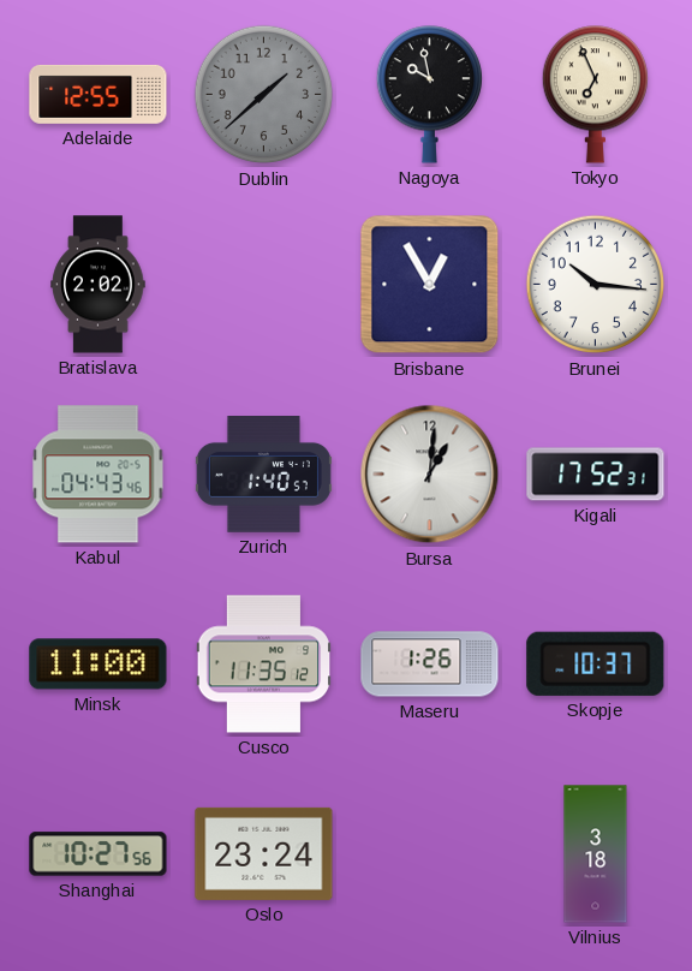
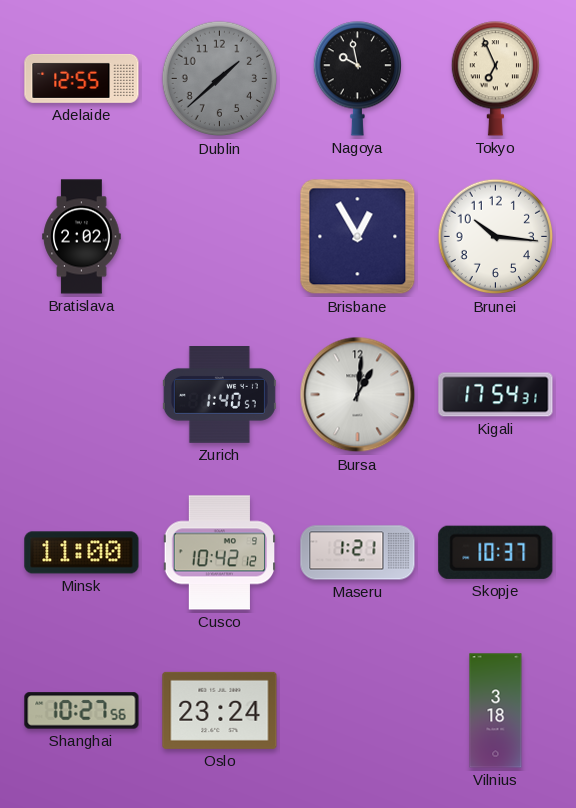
Kabul: 04:43 -> none
Kigali: 17:52 -> 17:54
Cusco: 11:35 -> 10:42
Maseru: 1:26 -> 1:21
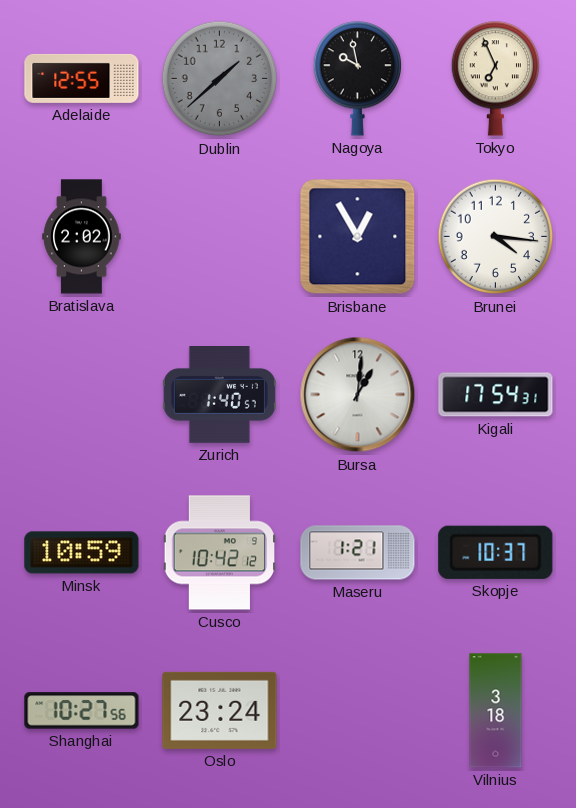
Brunei: 10:16 -> 4:16
Minsk: 11:00 -> 10:59
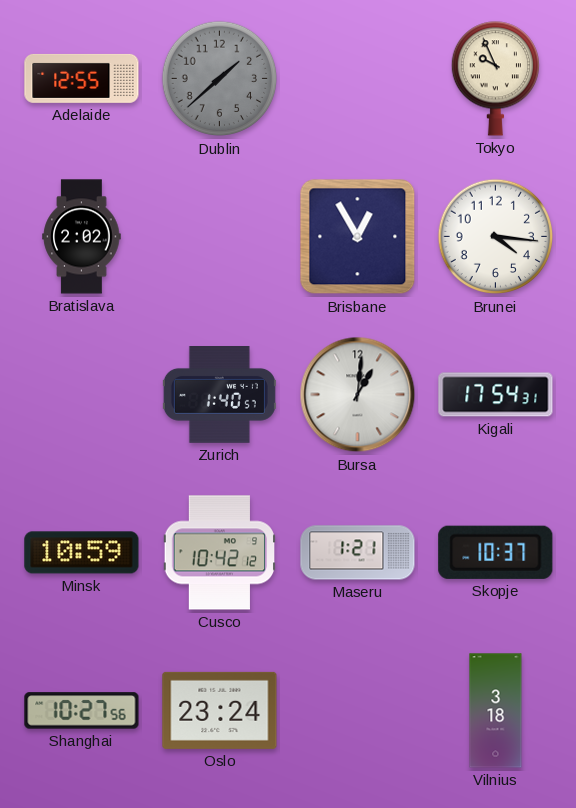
Nagoya: 9:58 -> none
Tokyo: 6:56 -> 9:56
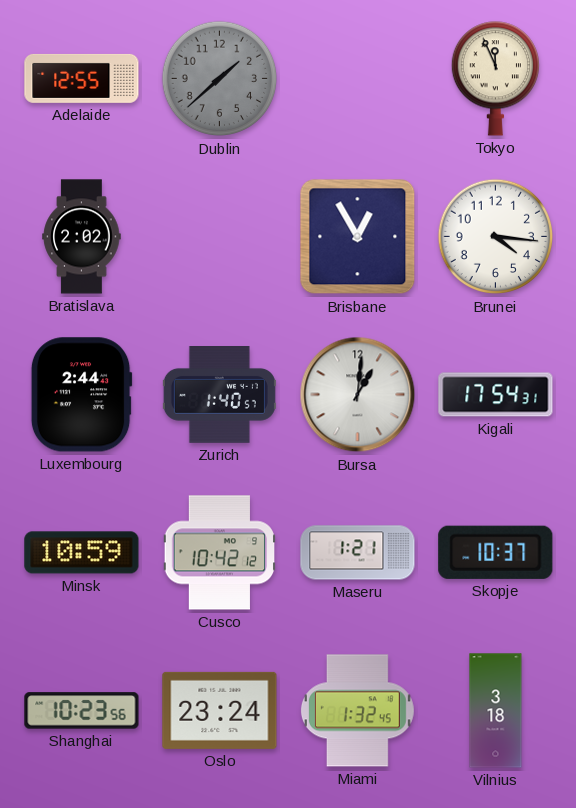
Tokyo: 9:56 -> 11:56
Luxembourg: none -> 2:44
Shanghai: 10:27 -> 10:23
Miami: none -> 1:32
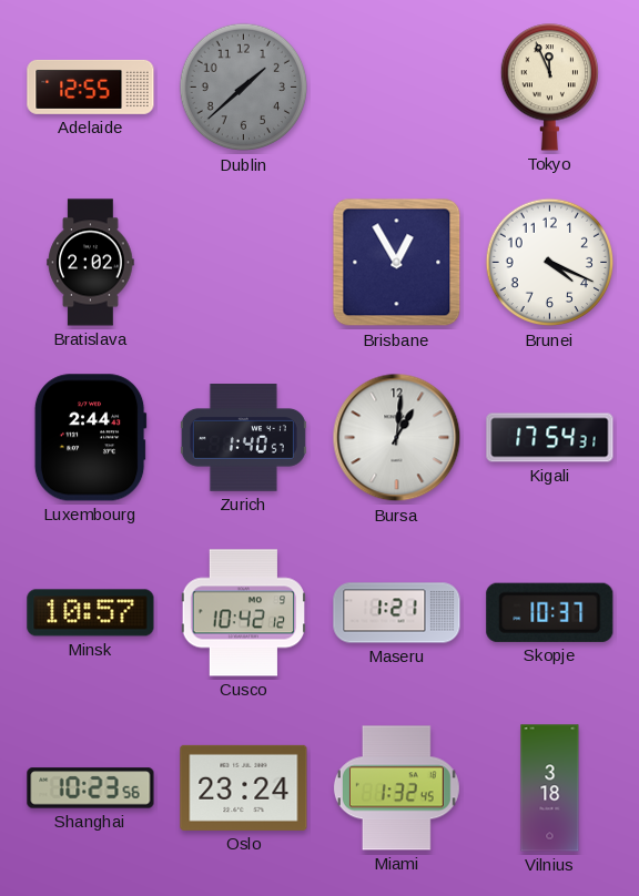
Brunei: 4:16 -> 4:19
Minsk: 10:59 -> 10:57
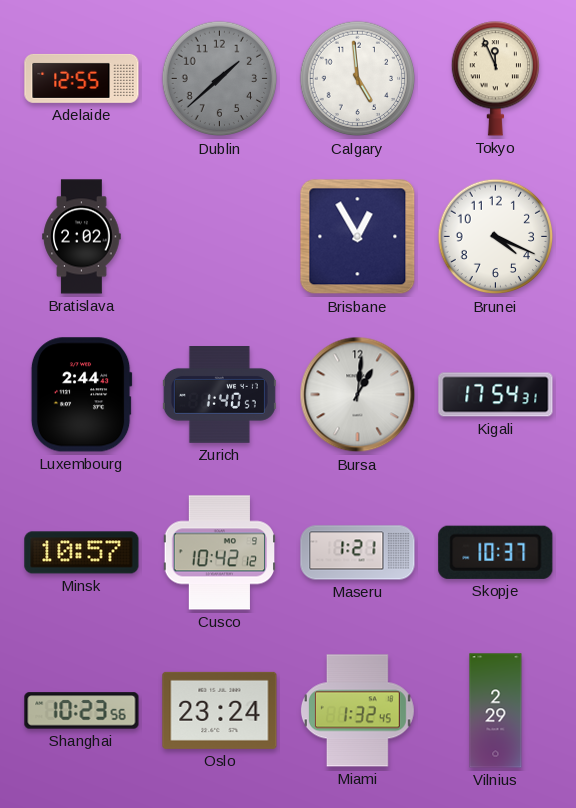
Calgary: none -> 4:59
Vilnius: 3:18 -> 2:29
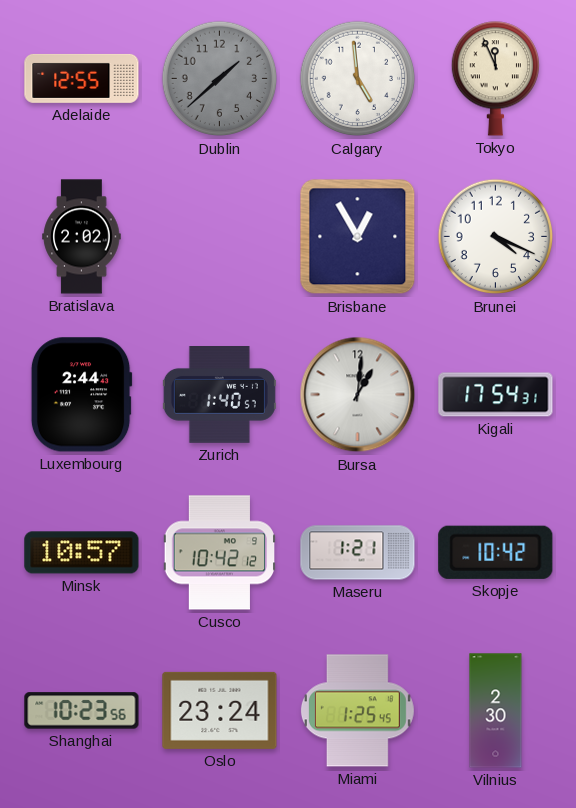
Skopje: 10:37 -> 10:42
Miami: 1:32 -> 1:25
Vilnius: 2:29 -> 2:30
